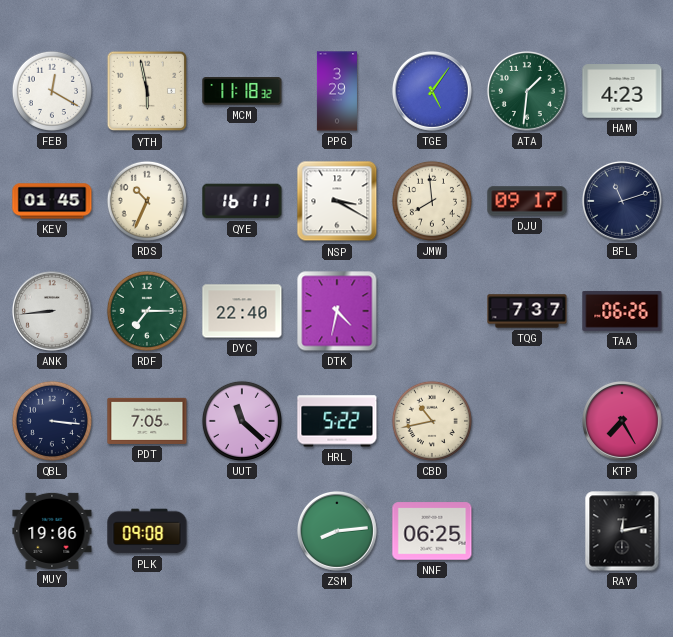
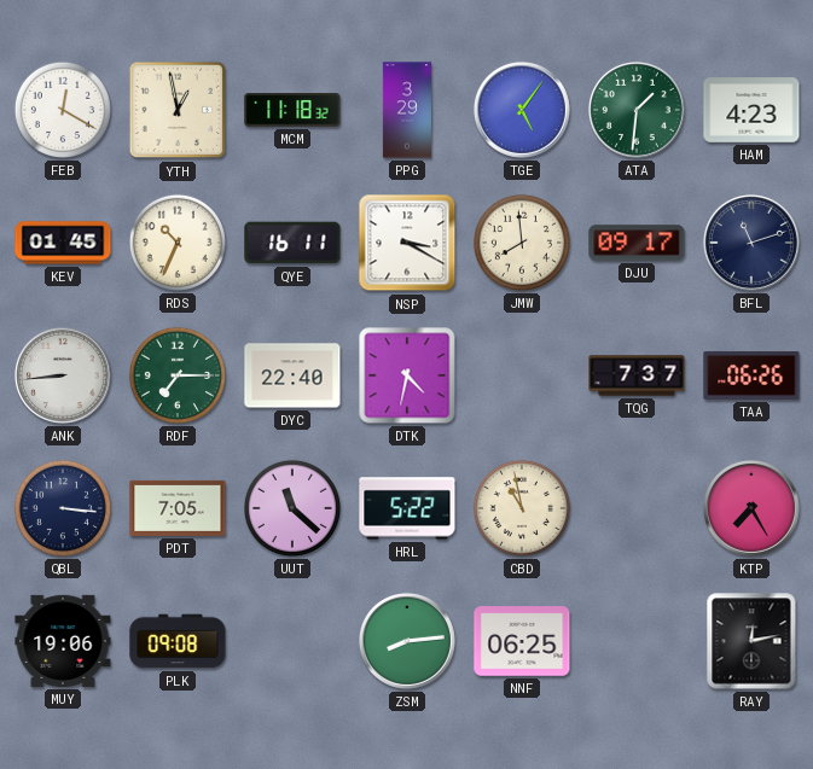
YTH: 5:58 -> 12:58
CBD: 10:43 -> 10:58
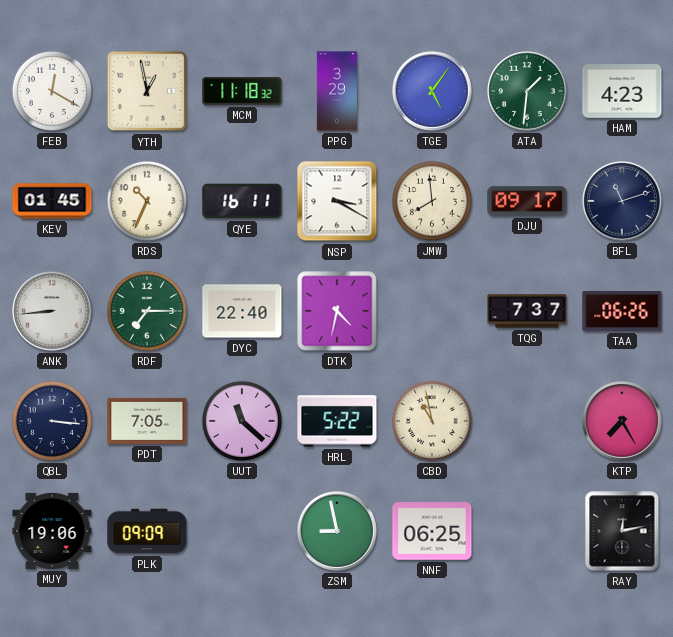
PLK: 09:08 -> 09:09
ZSM: 8:14 -> 8:58
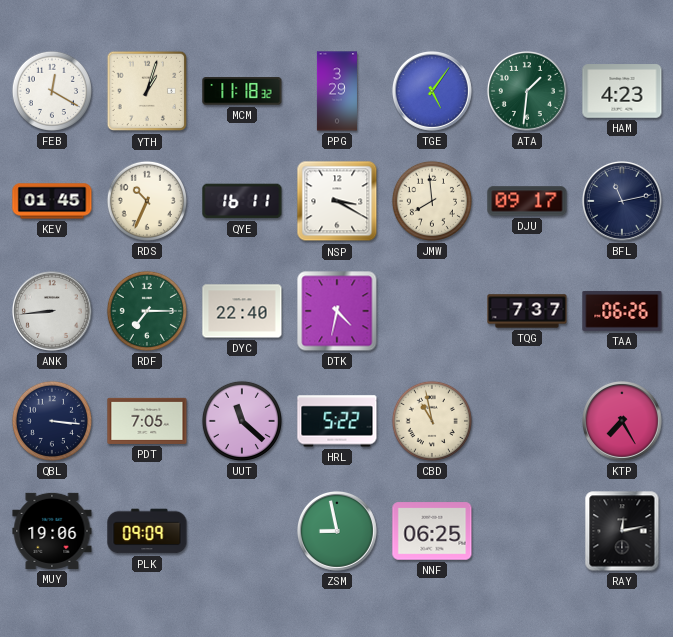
YTH: 12:58 -> 1:03
BFL: 11:12 -> 11:13
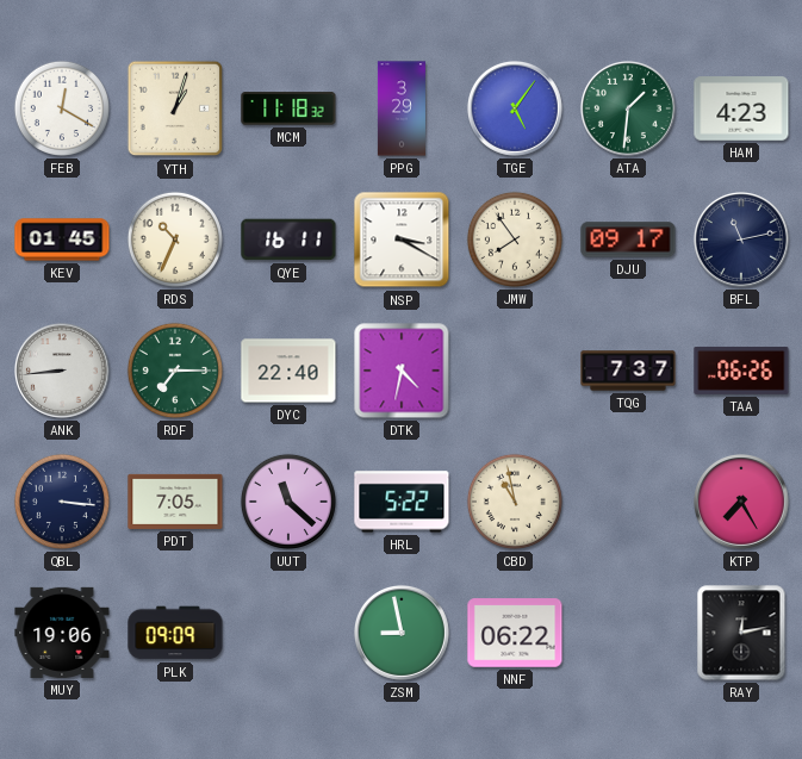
JMW: 7:59 -> 7:54
NNF: 06:25 -> 06:22
